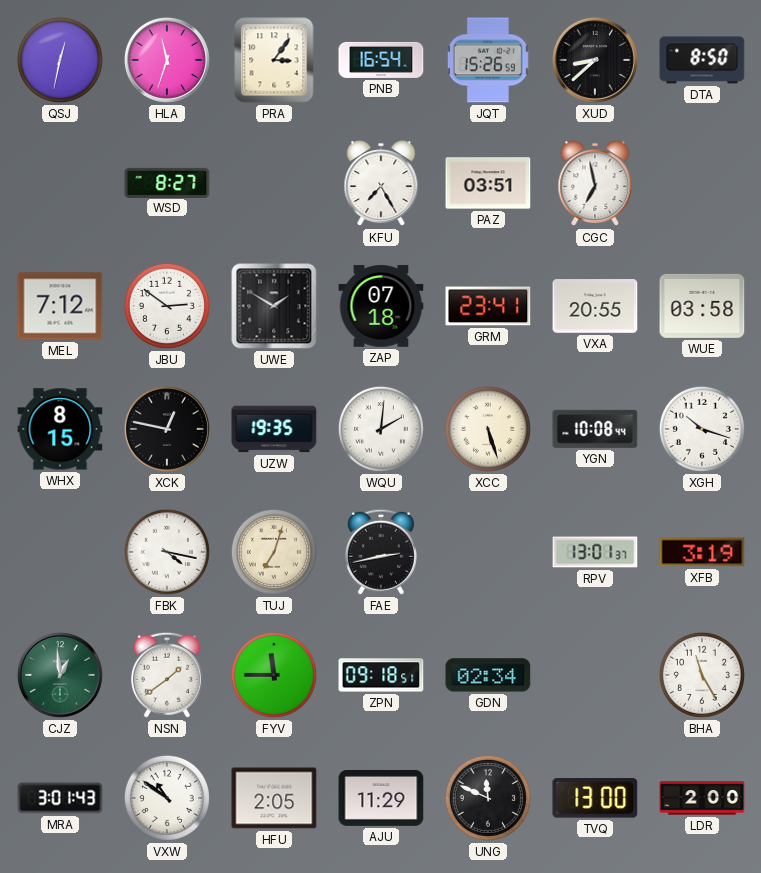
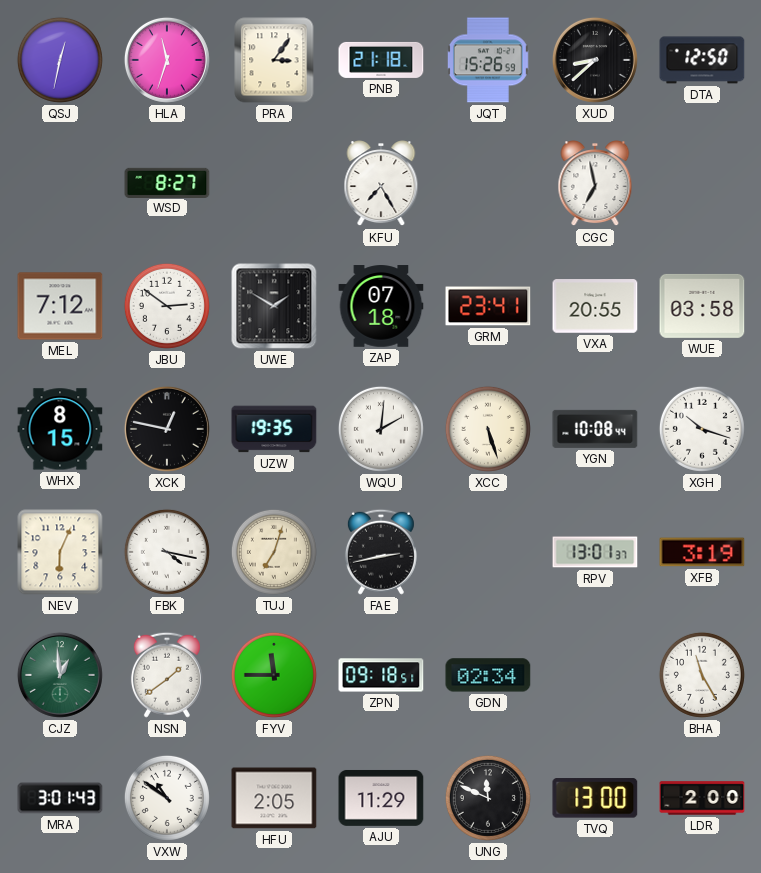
PNB: 16:54 -> 21:18
DTA: 8:50 -> 12:50
PAZ: 03:51 -> none
NEV: none -> 6:04
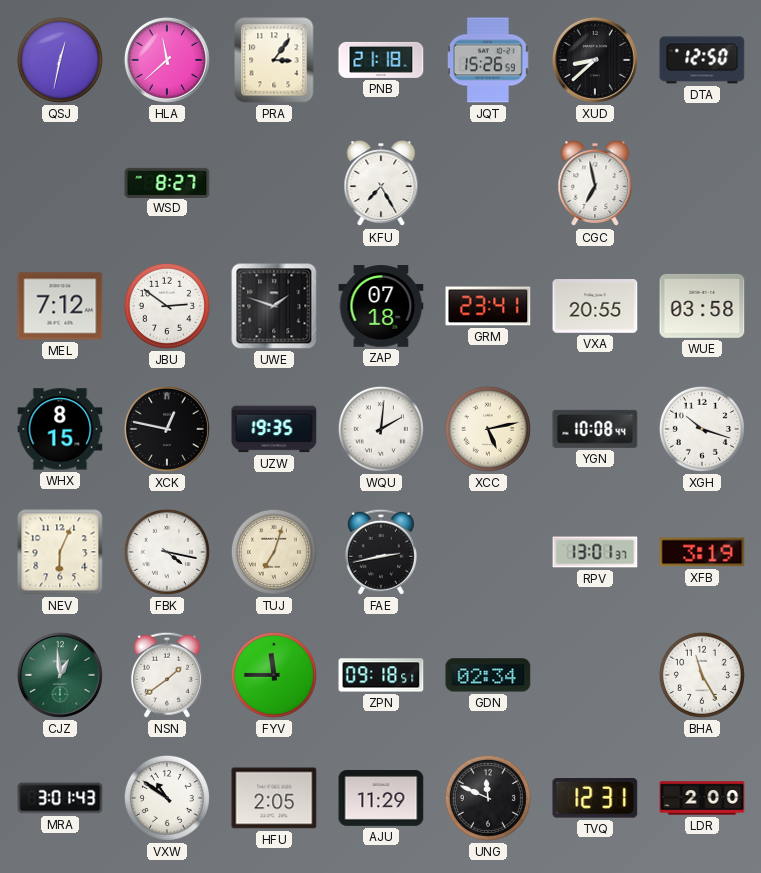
HLA: 11:33 -> 11:38
UWE: 1:50 -> 1:48
XCC: 5:27 -> 5:13
TVQ: 13:00 -> 12:31
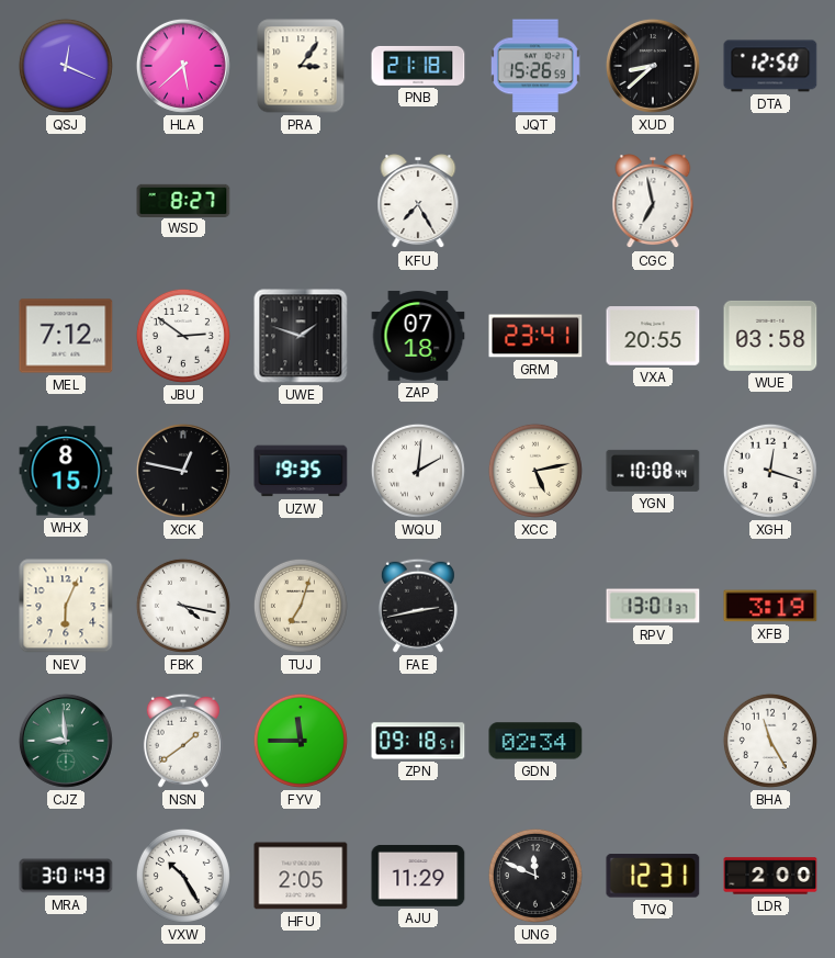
QSJ: 12:32 -> 12:19
HLA: 11:38 -> 5:38
XGH: 10:18 -> 12:18
CJZ: 12:59 -> 8:59
VXW: 10:51 -> 10:25
